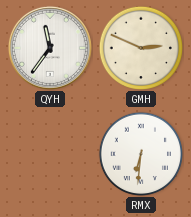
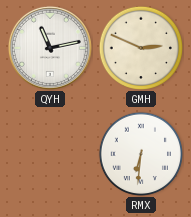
QYH: 11:36 -> 11:13
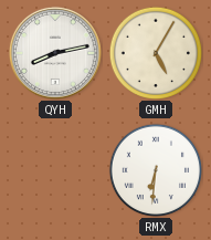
QYH: 11:13 -> 8:13
GMH: 2:49 -> 5:05
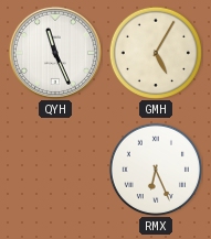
QYH: 8:13 -> 11:26
RMX: 6:31 -> 6:26
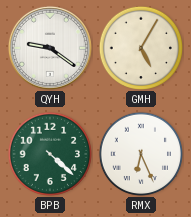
QYH: 11:26 -> 9:21
BPB: none -> 4:22
